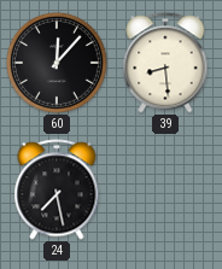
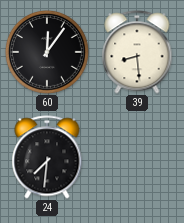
60: 12:07 -> 12:06
24: 7:28 -> 7:31
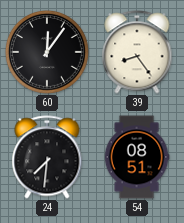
39: 8:29 -> 8:24
54: none -> 08:51
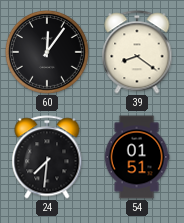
39: 8:24 -> 8:21
54: 08:51 -> 01:51
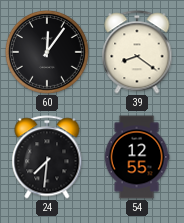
54: 01:51 -> 12:55
